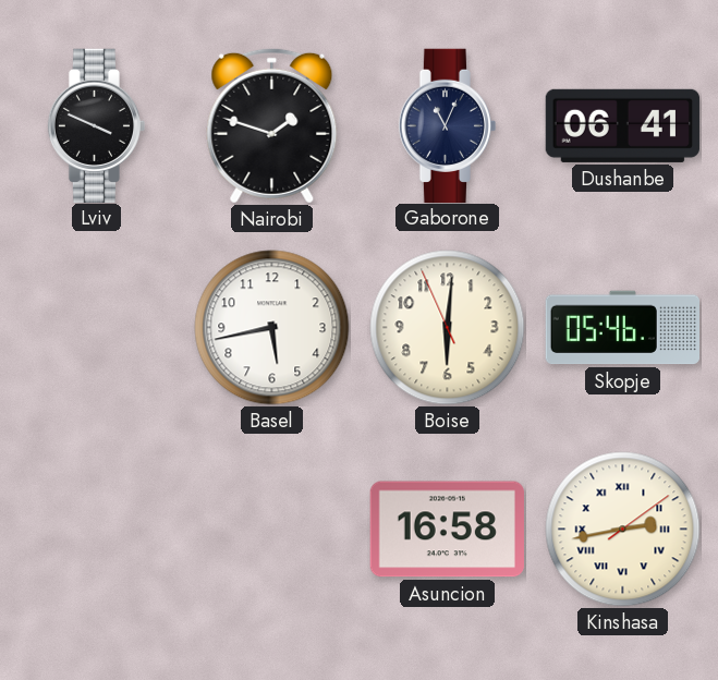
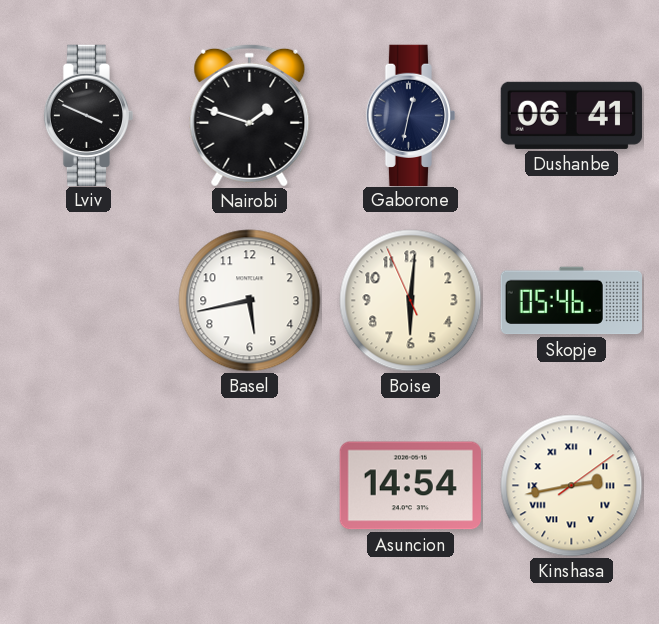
Gaborone: 11:04 -> 12:32
Asuncion: 16:58 -> 14:54
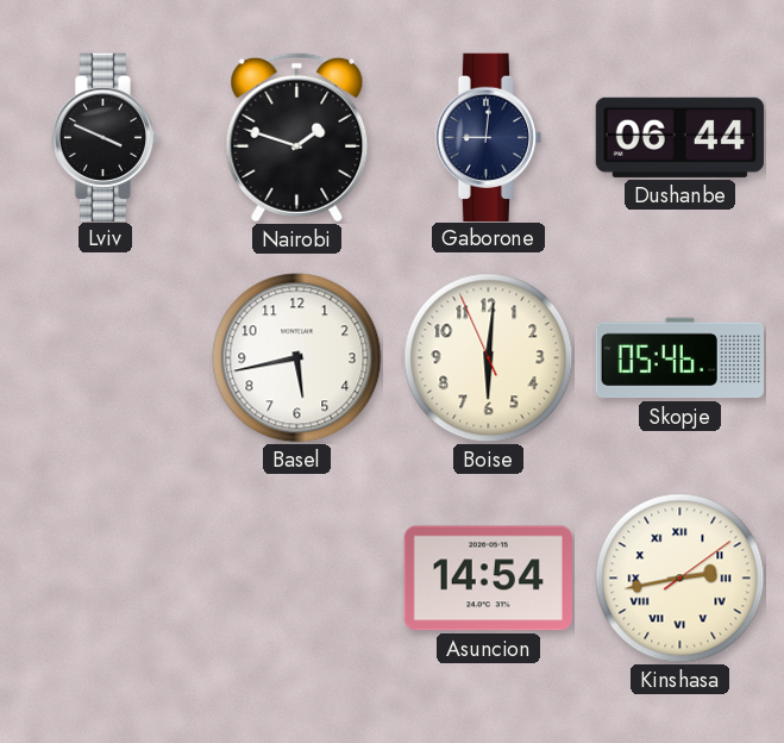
Gaborone: 12:32 -> 9:01
Dushanbe: 06:41 -> 06:44
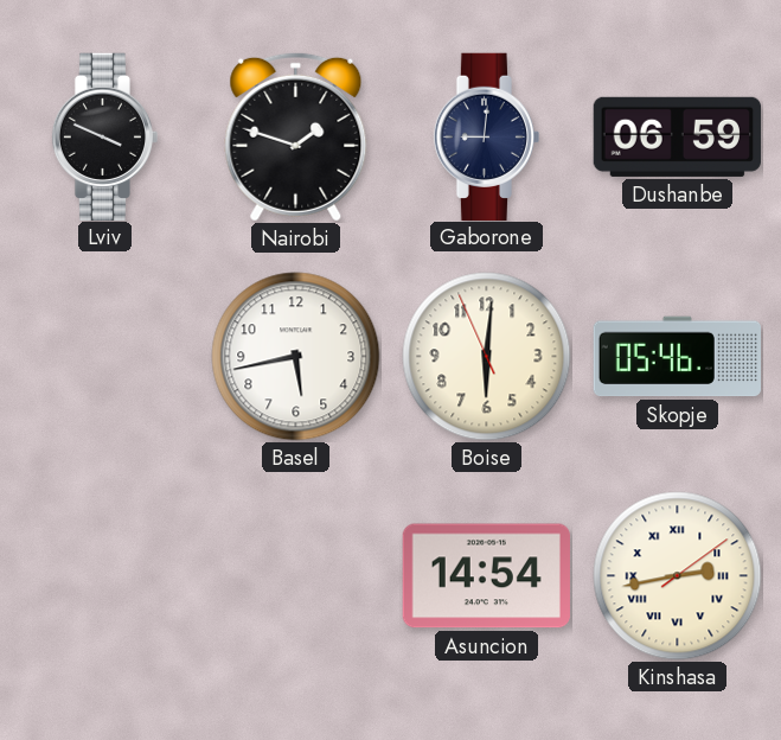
Dushanbe: 06:44 -> 06:59
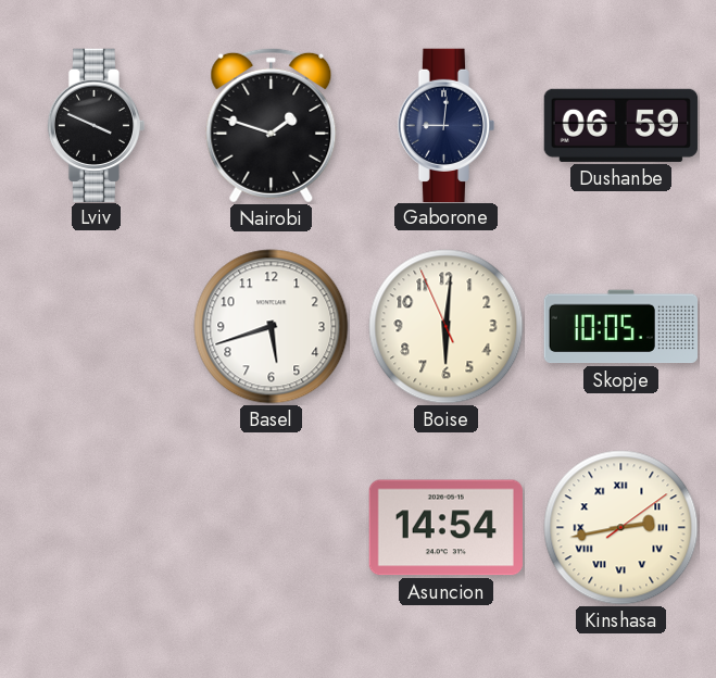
Basel: 5:43 -> 5:42
Skopje: 05:46 -> 10:05
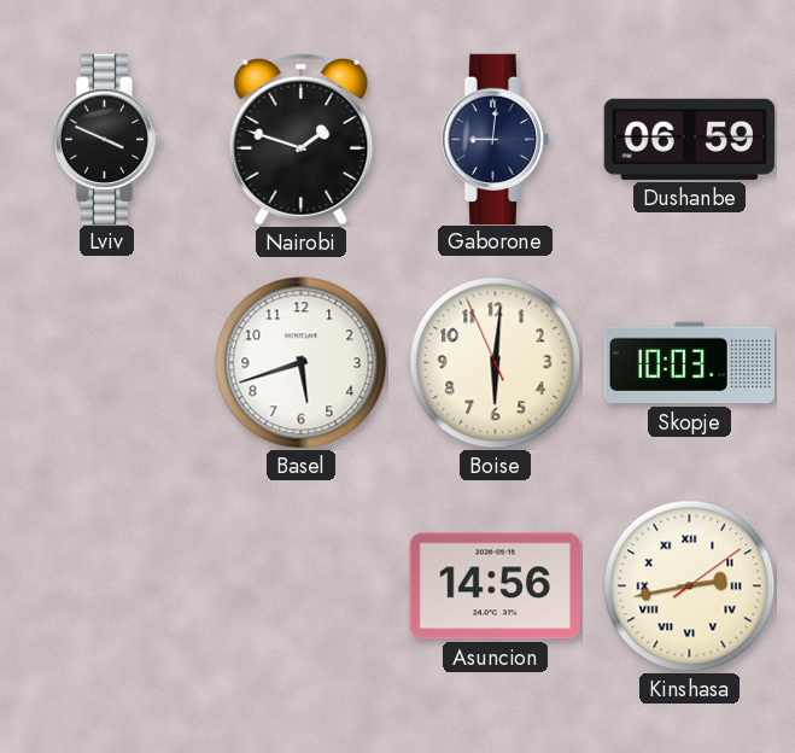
Skopje: 10:05 -> 10:03
Asuncion: 14:54 -> 14:56
